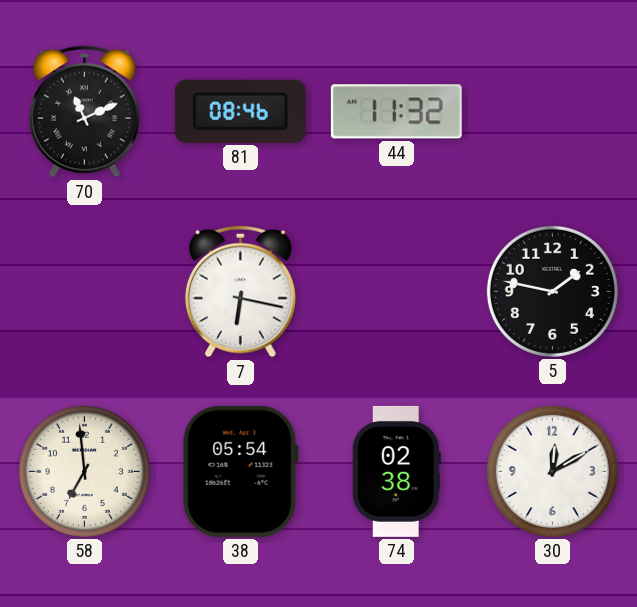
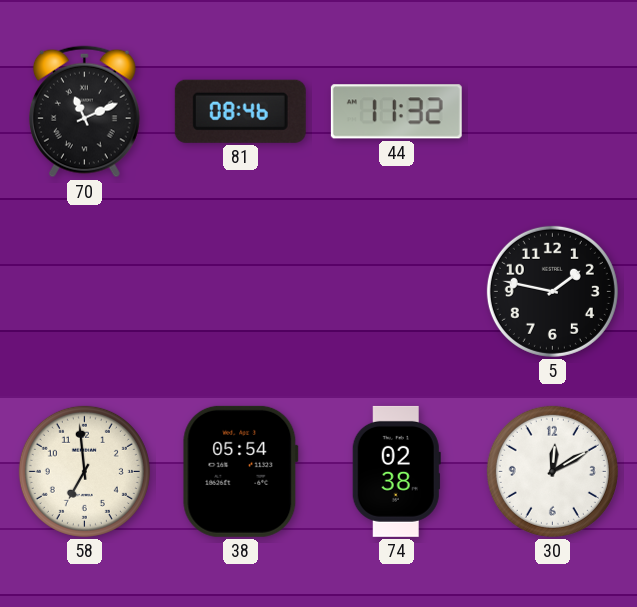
7: 6:17 -> none
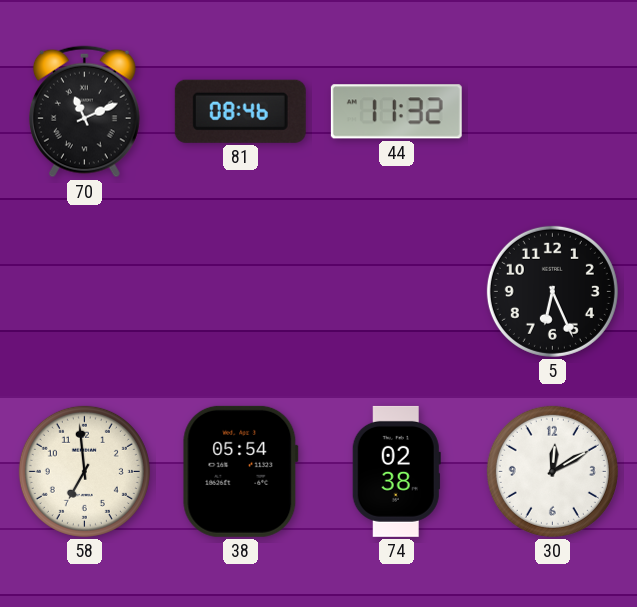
5: 1:47 -> 6:26
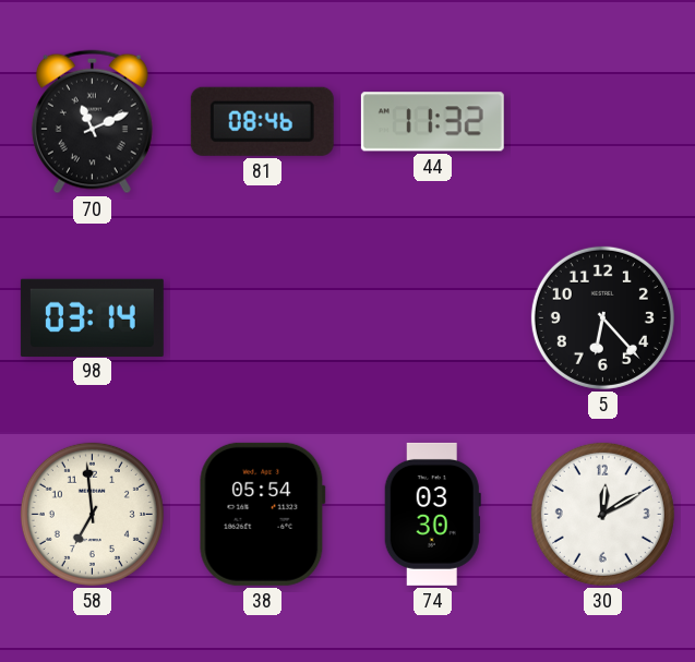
98: none -> 03:14
5: 6:26 -> 6:23
74: 02:38 -> 03:30
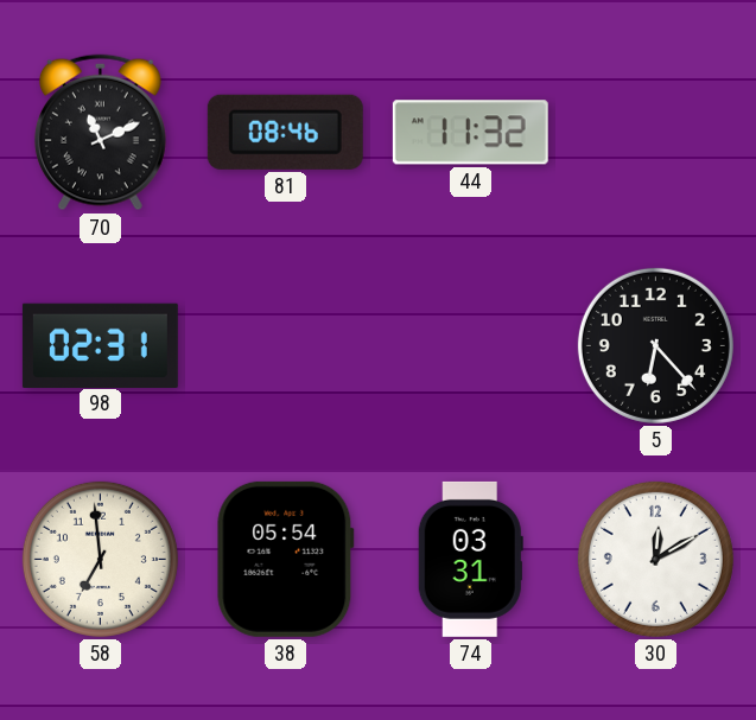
98: 03:14 -> 02:31
74: 03:30 -> 03:31
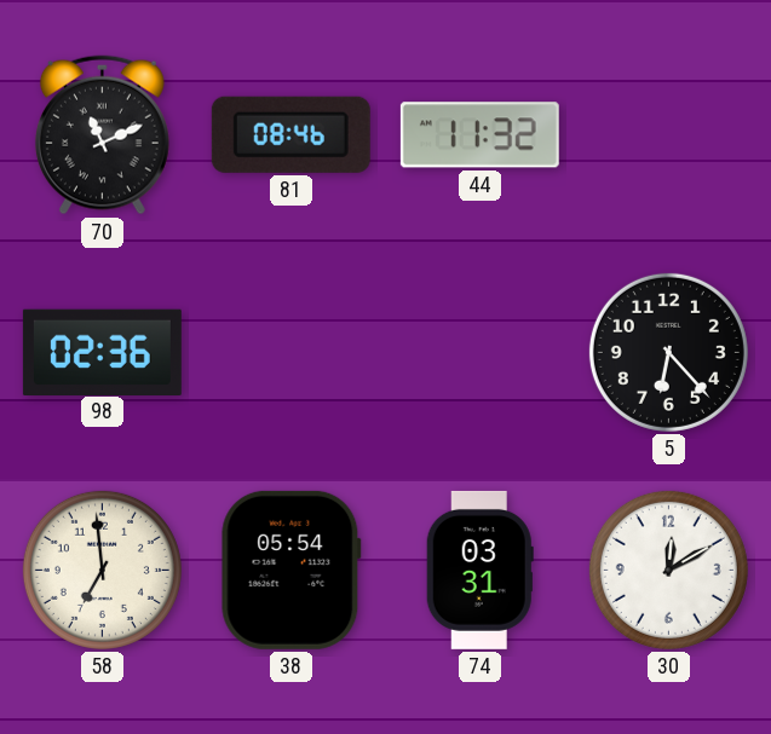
98: 02:31 -> 02:36
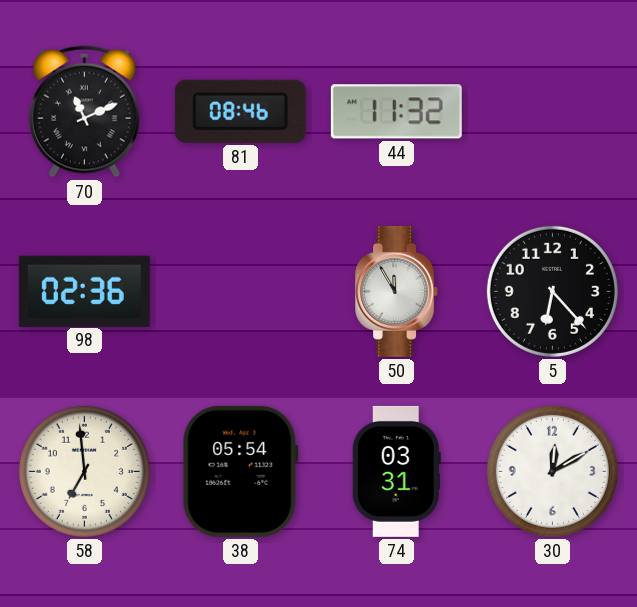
50: none -> 11:55
